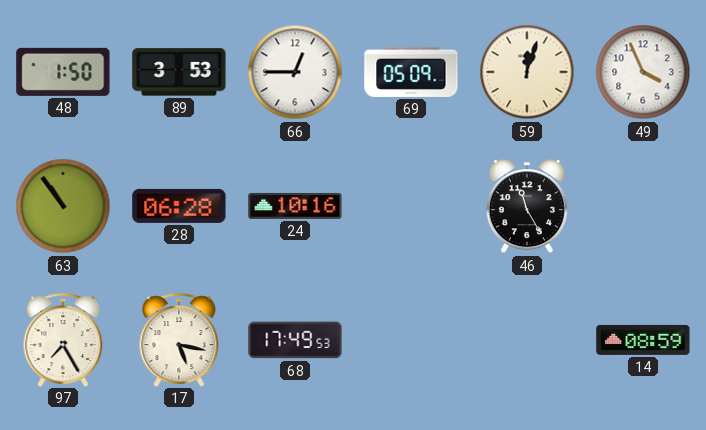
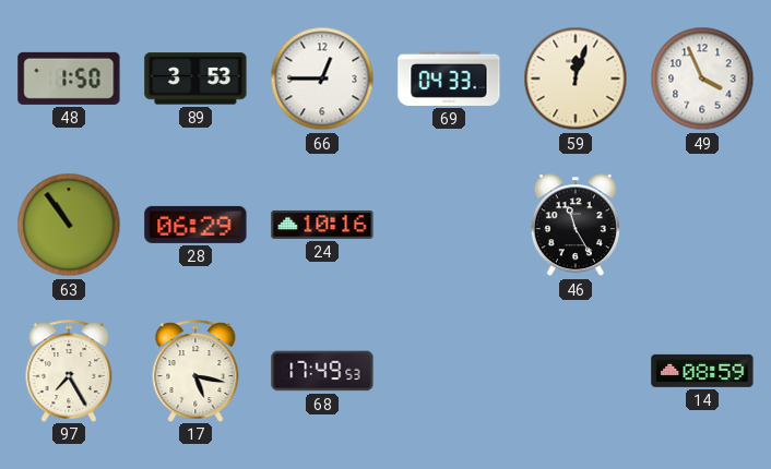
69: 05:09 -> 04:33
28: 06:28 -> 06:29
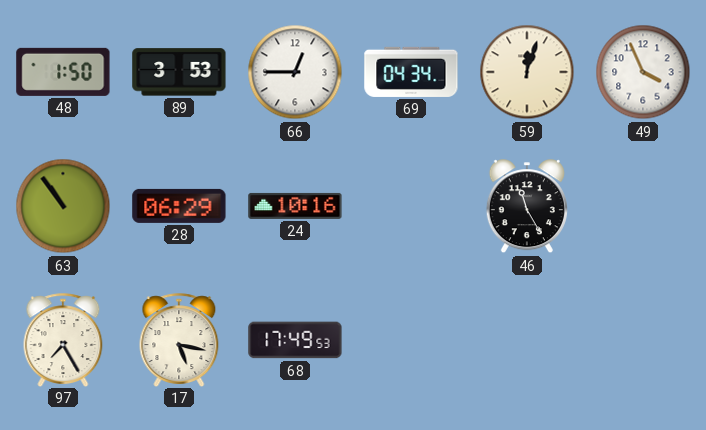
69: 04:33 -> 04:34
14: 08:59 -> none
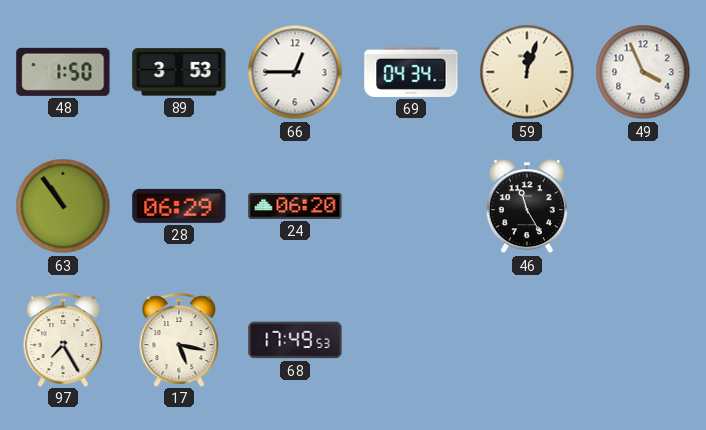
24: 10:16 -> 06:20
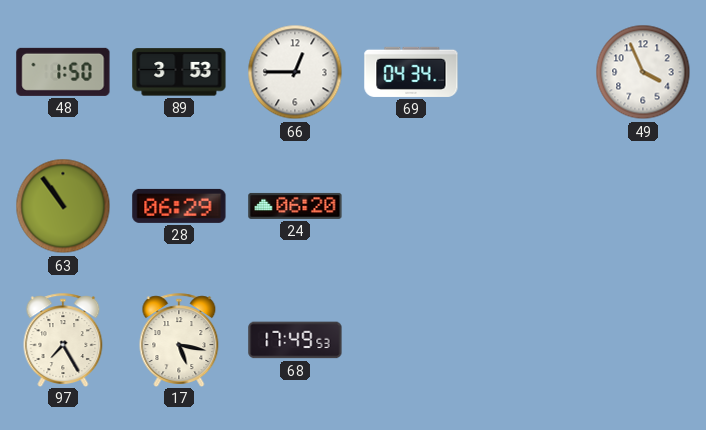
59: 12:03 -> none
46: 11:25 -> none
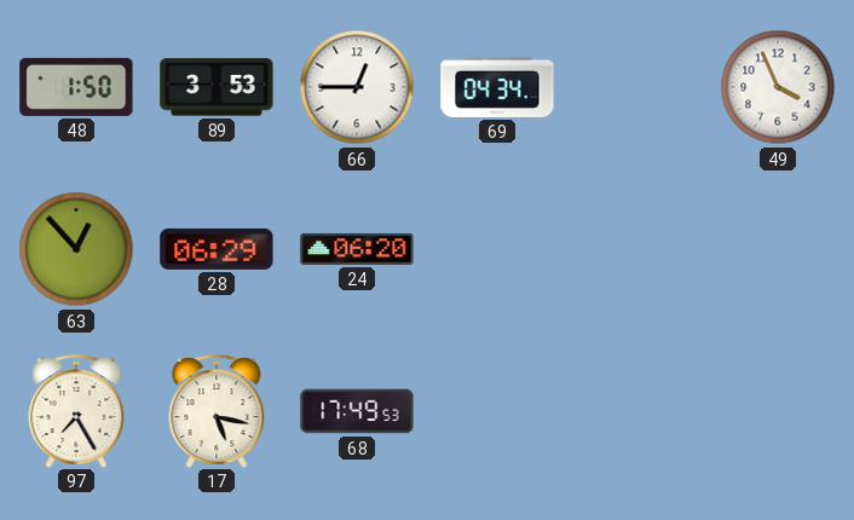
63: 10:54 -> 12:53
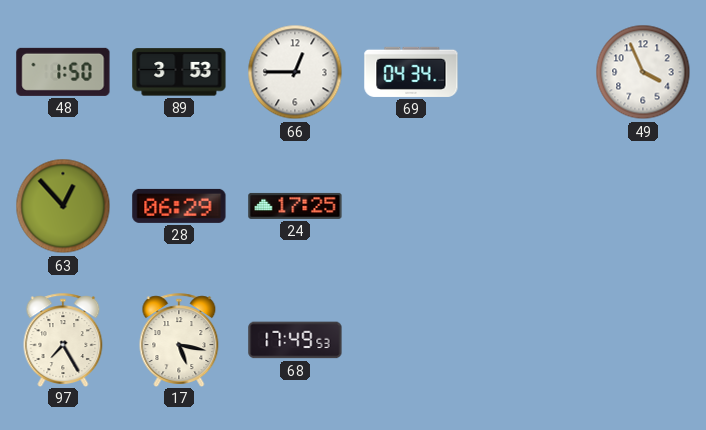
24: 06:20 -> 17:25
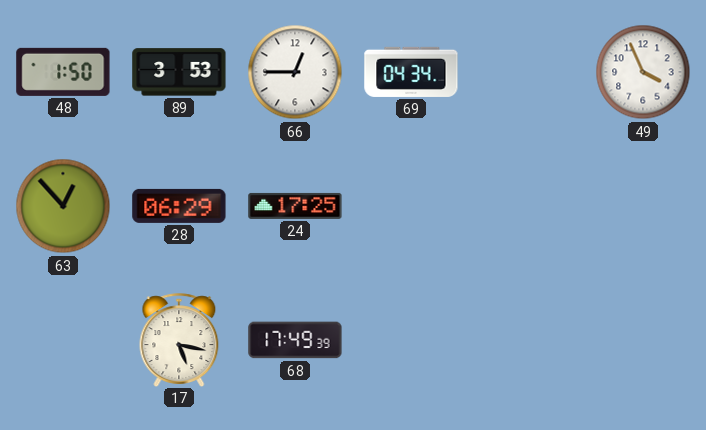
97: 7:25 -> none
68: 17:49:53 -> 17:49:39
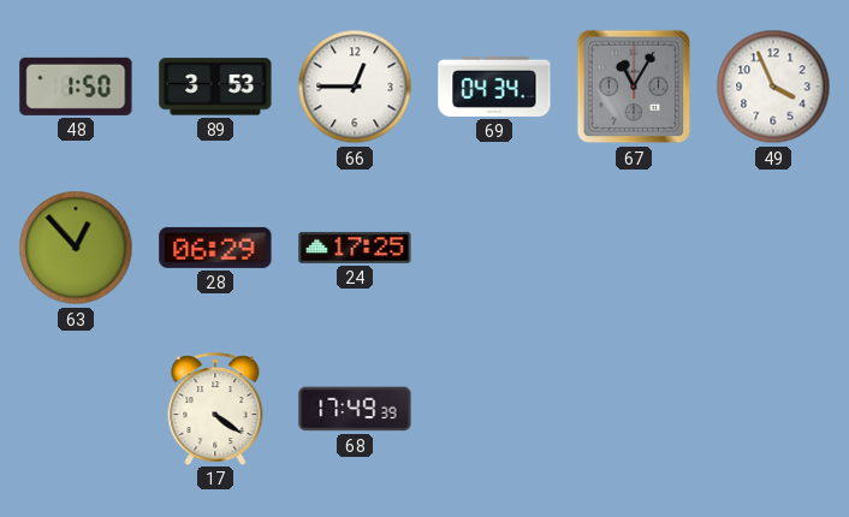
67: none -> 11:05
17: 5:17 -> 4:21
